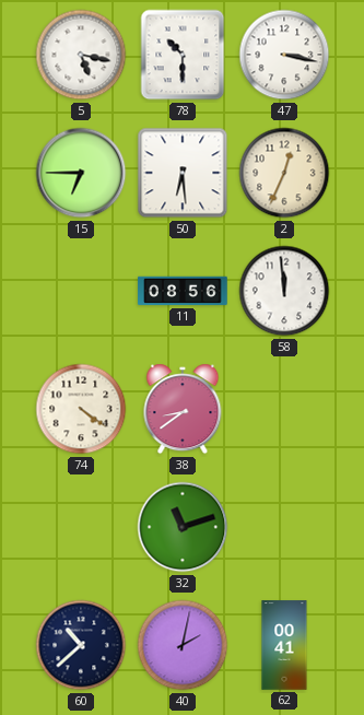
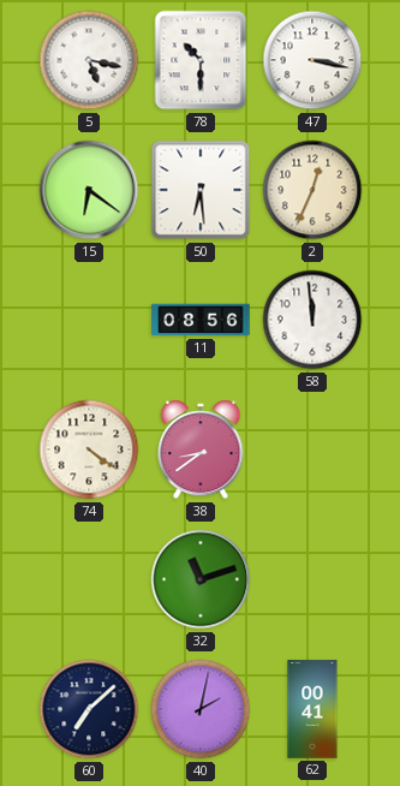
15: 6:45 -> 6:21
60: 10:38 -> 7:08
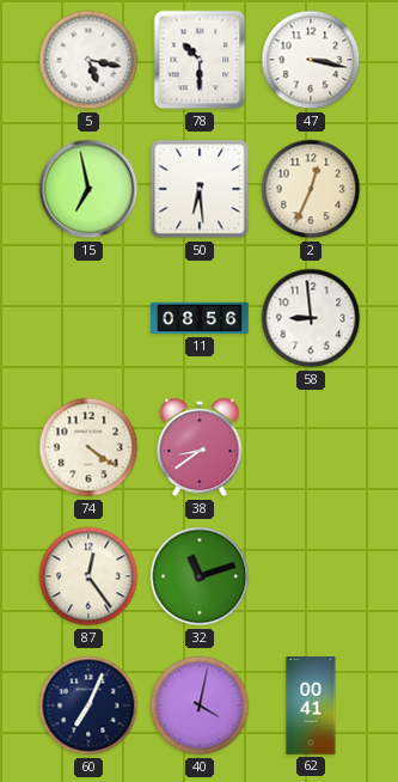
15: 6:21 -> 6:58
58: 11:59 -> 8:59
87: none -> 12:24
60: 7:08 -> 7:04
40: 2:02 -> 4:02
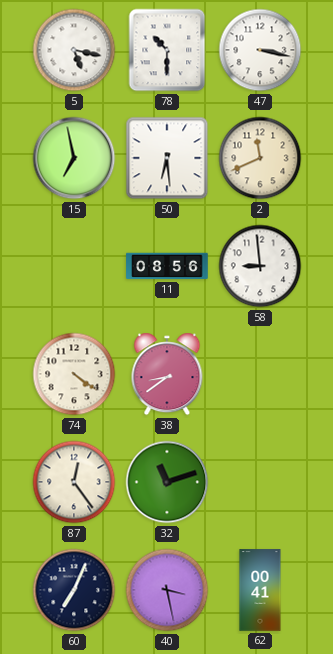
2: 12:34 -> 11:41
40: 4:02 -> 3:28
